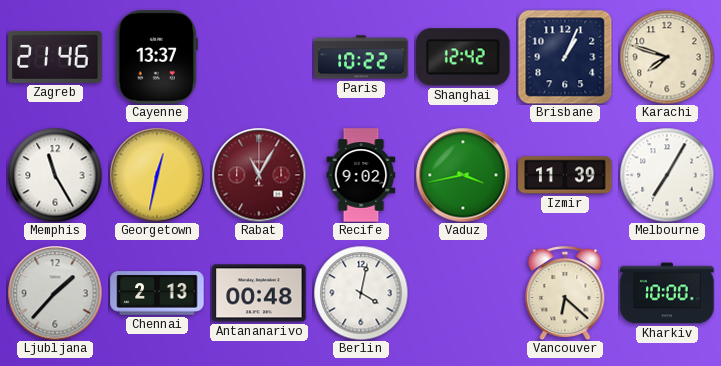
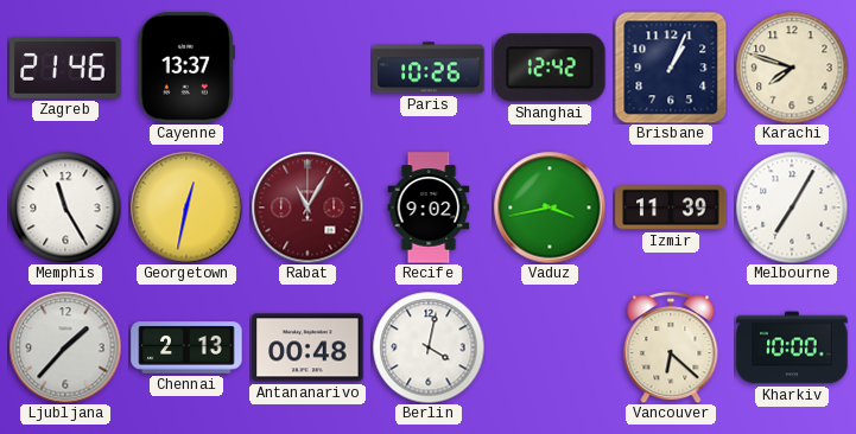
Paris: 10:22 -> 10:26
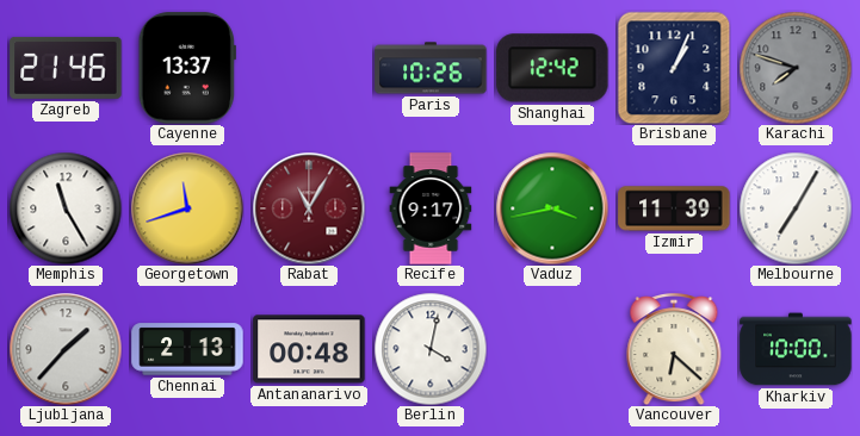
Karachi dial: cream -> grey
Georgetown: 12:32 -> 11:42
Recife: 9:02 -> 9:17
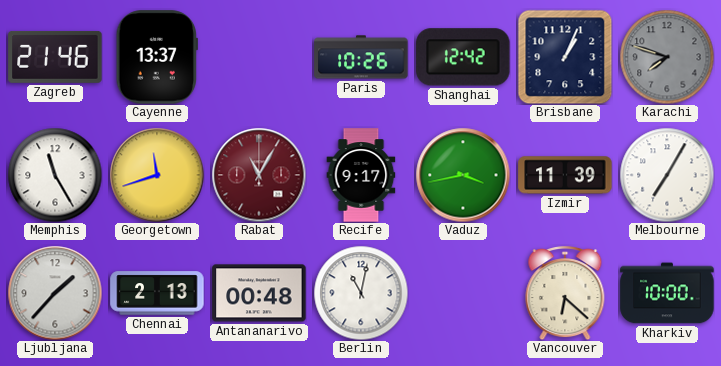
Berlin: 4:02 -> 11:02
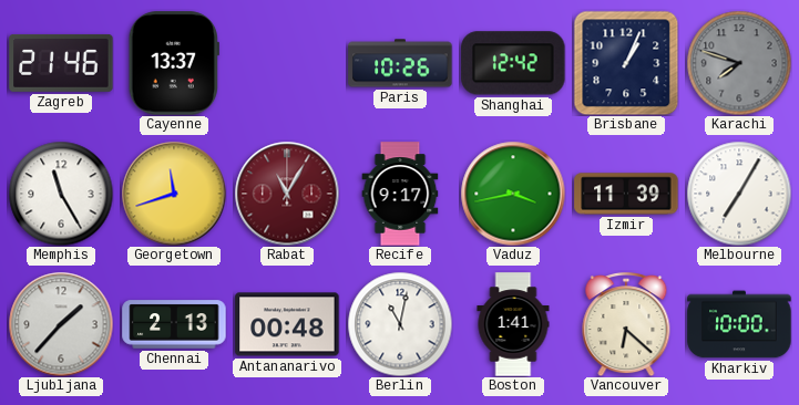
Boston: none -> 1:41
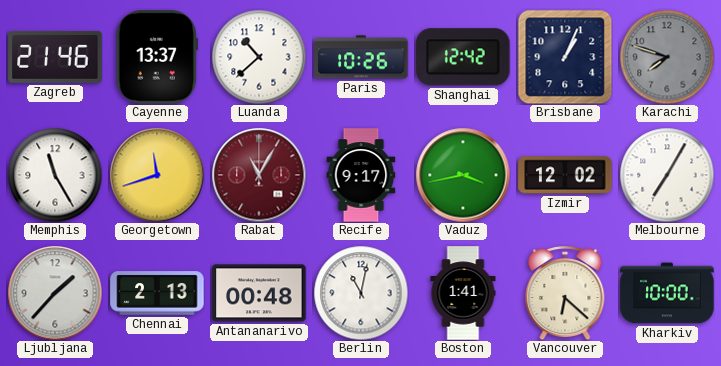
Luanda: none -> 10:38
Izmir: 11:39 -> 12:02
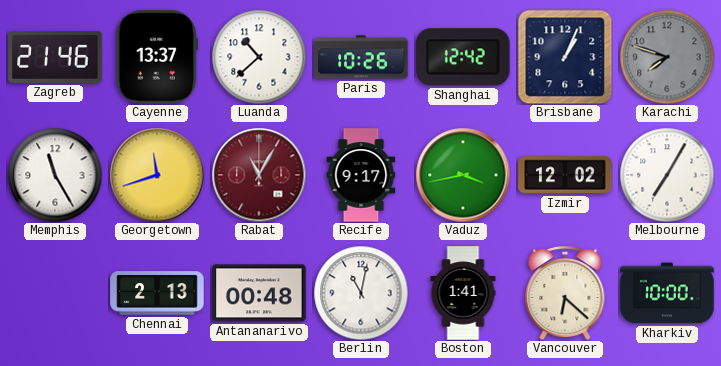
Ljubljana: 1:37 -> none
